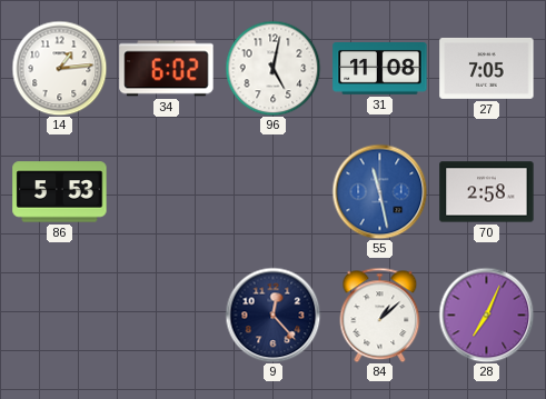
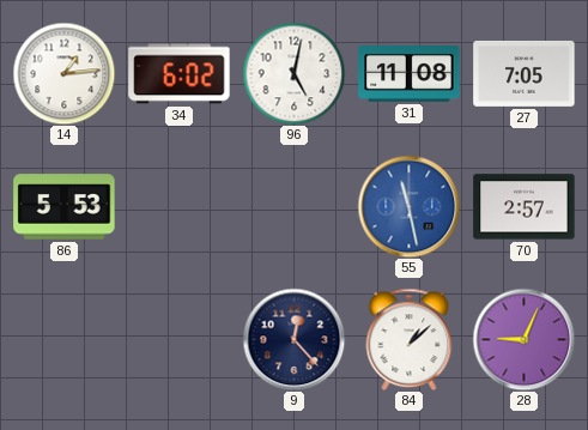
70: 2:58 -> 2:57
28: 7:04 -> 9:04
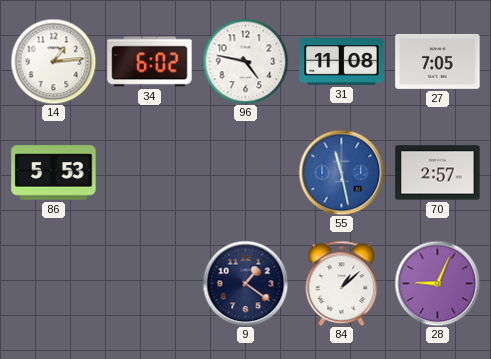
96: 5:02 -> 4:47
9: 12:23 -> 1:21
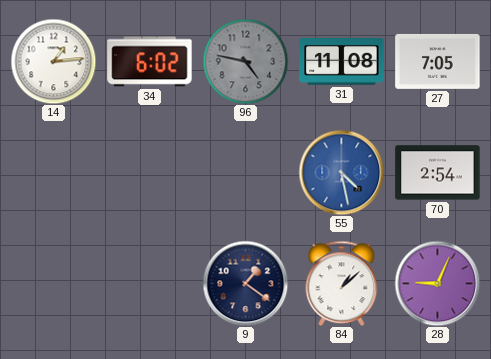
96 dial: white -> grey
86: 5:53 -> none
55: 11:28 -> 4:28
70: 2:57 -> 2:54
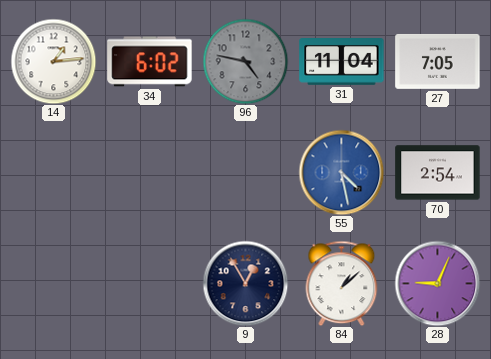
31: 11:08 -> 11:04
9: 1:21 -> 12:55
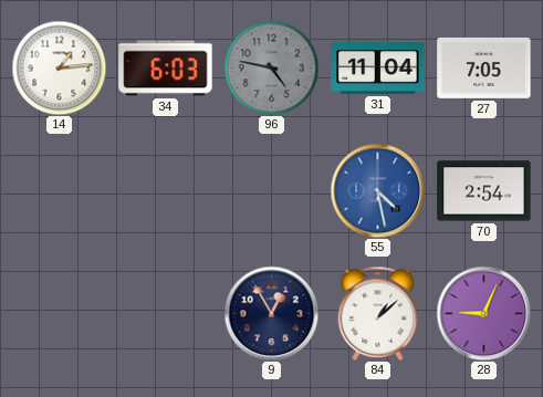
34: 6:02 -> 6:03
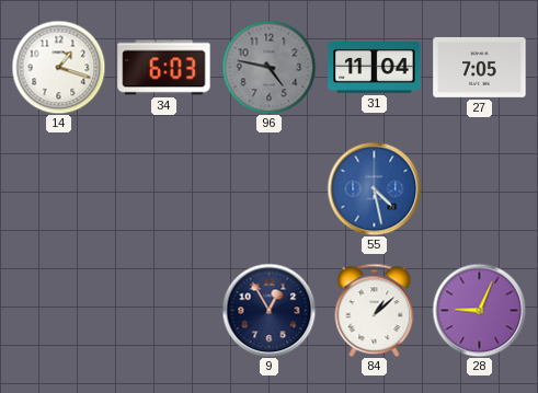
14: 1:14 -> 1:18
70: 2:54 -> none
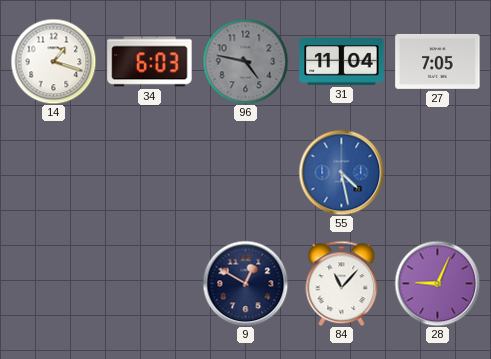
9: 12:55 -> 12:50
84: 1:08 -> 11:07
